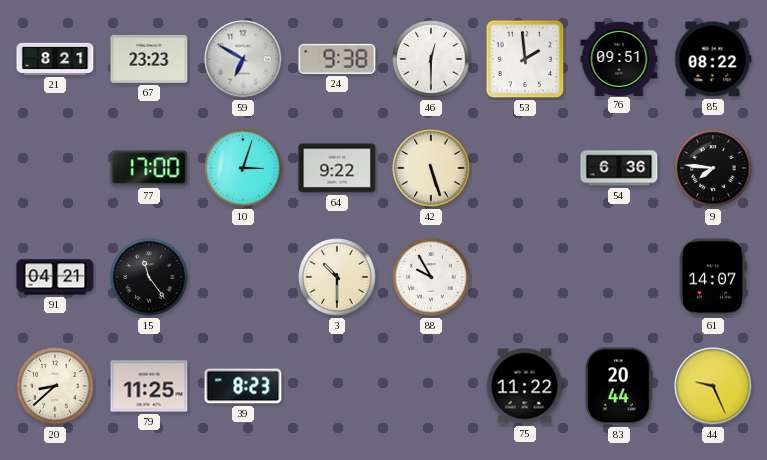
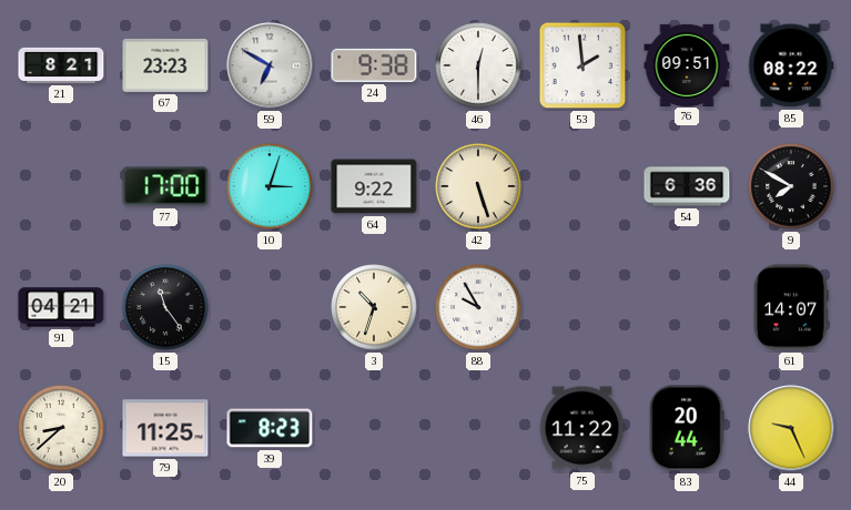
9: 7:46 -> 7:50
3: 10:30 -> 10:33
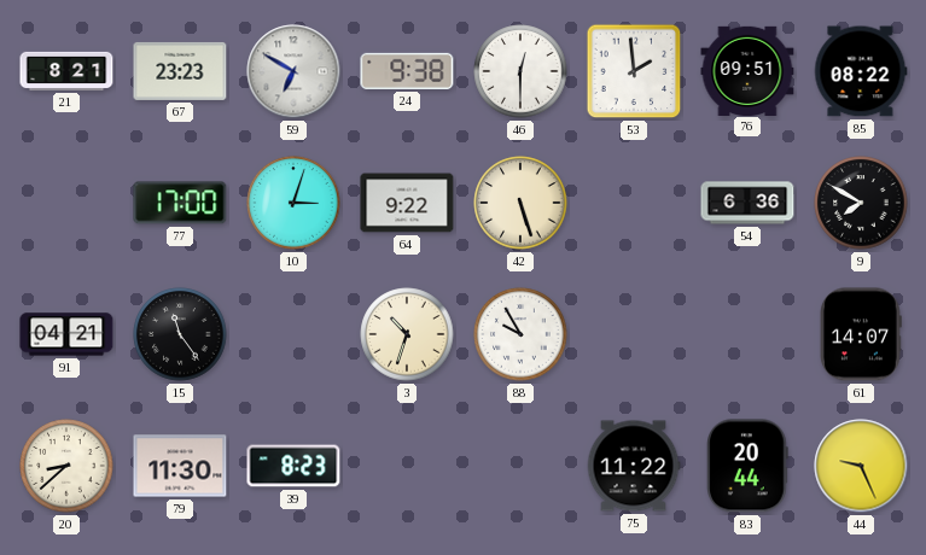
79: 11:25 -> 11:30
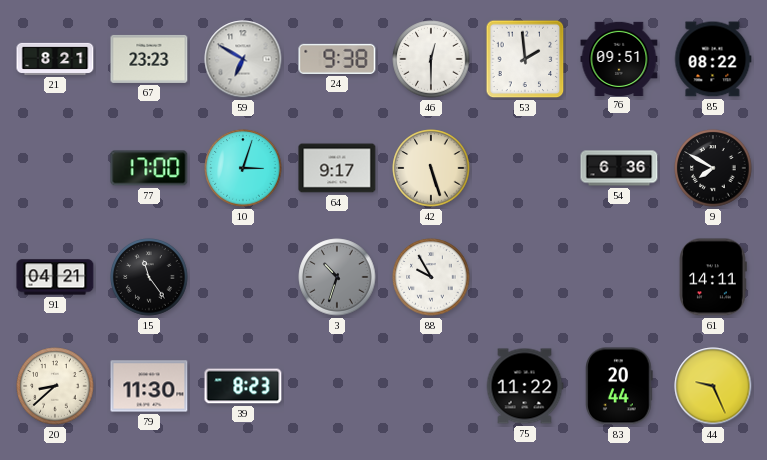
64: 9:22 -> 9:17
3 dial: cream -> grey
61: 14:07 -> 14:11
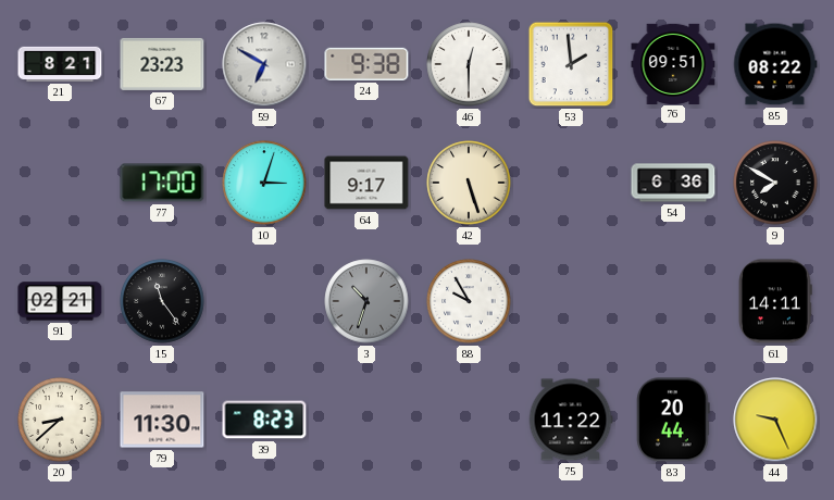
91: 04:21 -> 02:21
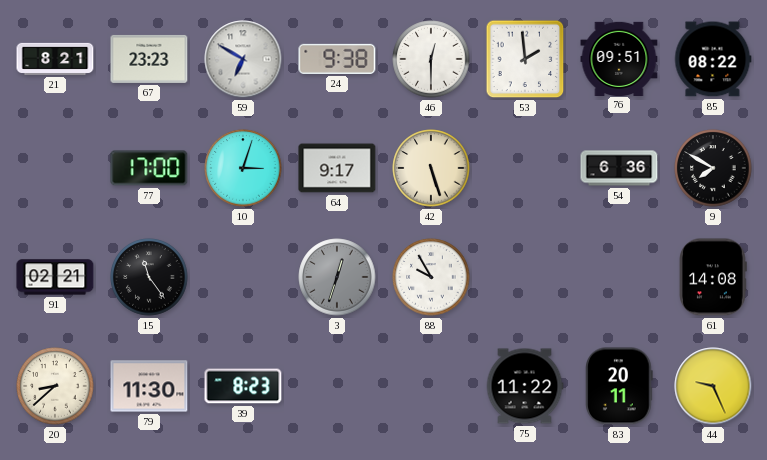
3: 10:33 -> 12:33
61: 14:11 -> 14:08
83: 20:44 -> 20:11
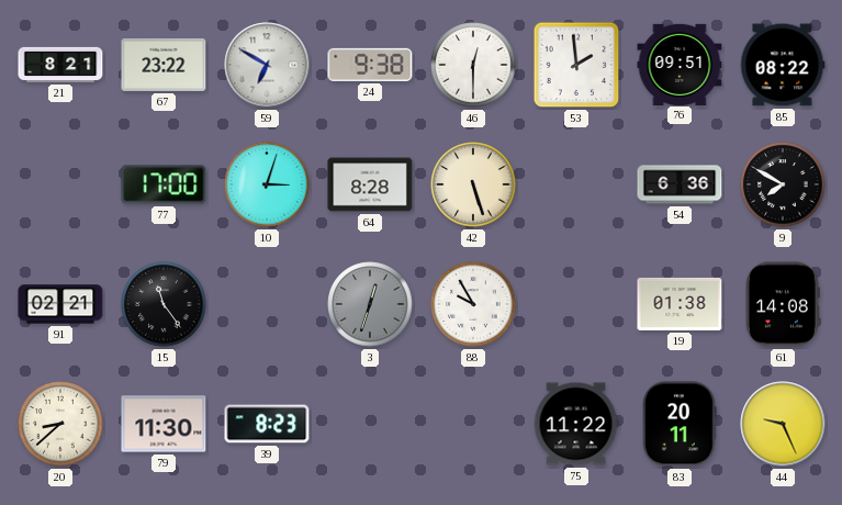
67: 23:23 -> 23:22
64: 9:17 -> 8:28
19: none -> 01:38
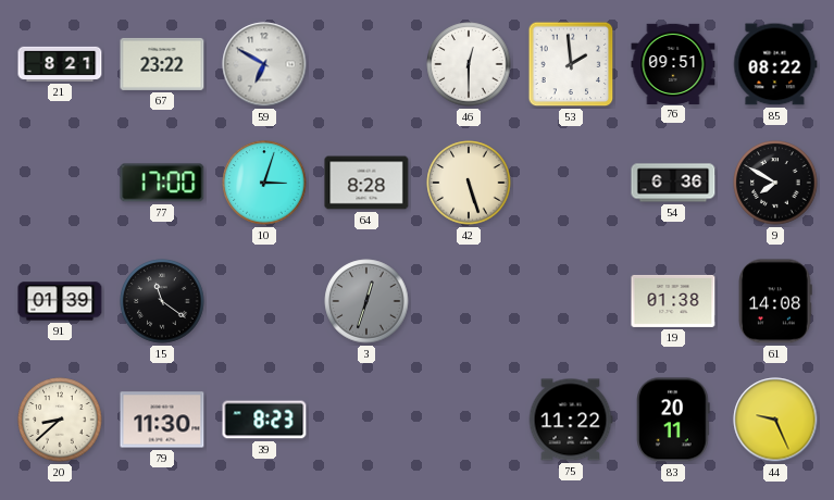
24: 9:38 -> none
91: 02:21 -> 01:39
15: 11:24 -> 11:21
88: 9:55 -> none
